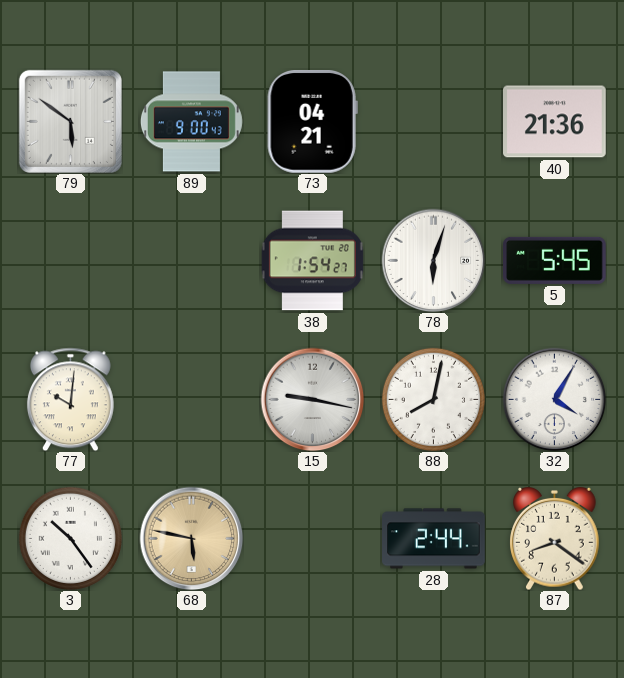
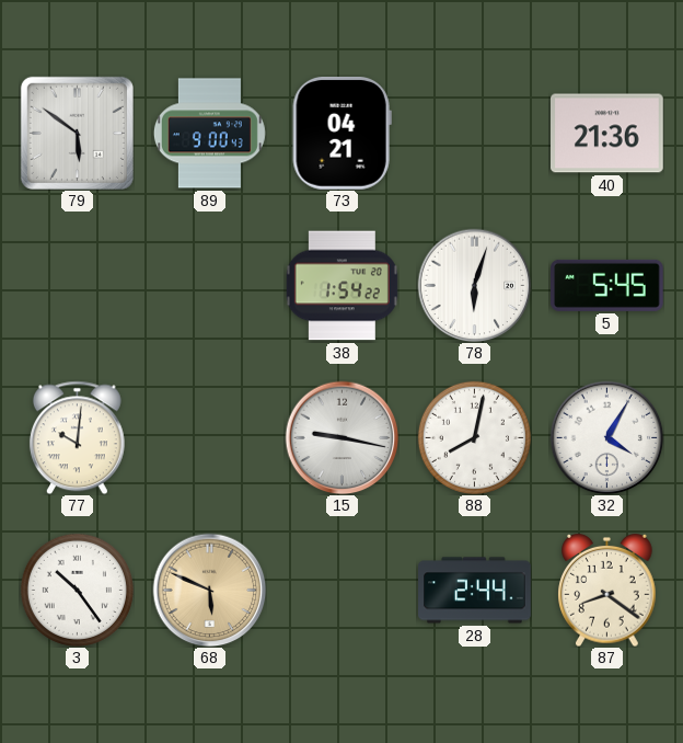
38: 1:54:27 -> 1:54:22
68: 5:47 -> 5:49
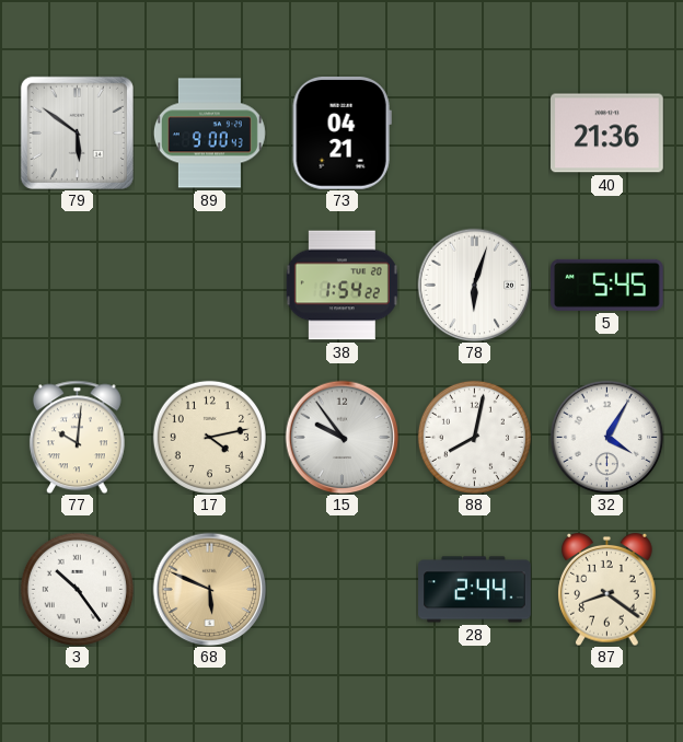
17: none -> 4:13
15: 9:17 -> 9:54
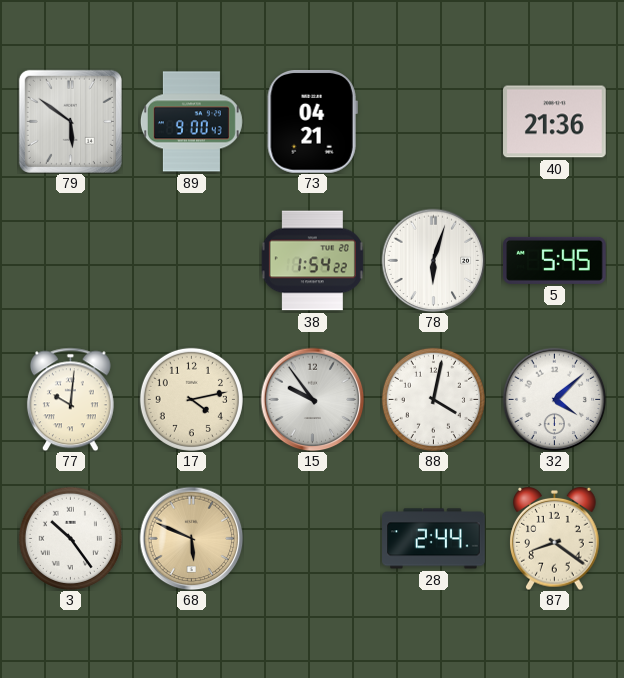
88: 8:02 -> 4:02
32: 4:05 -> 4:08
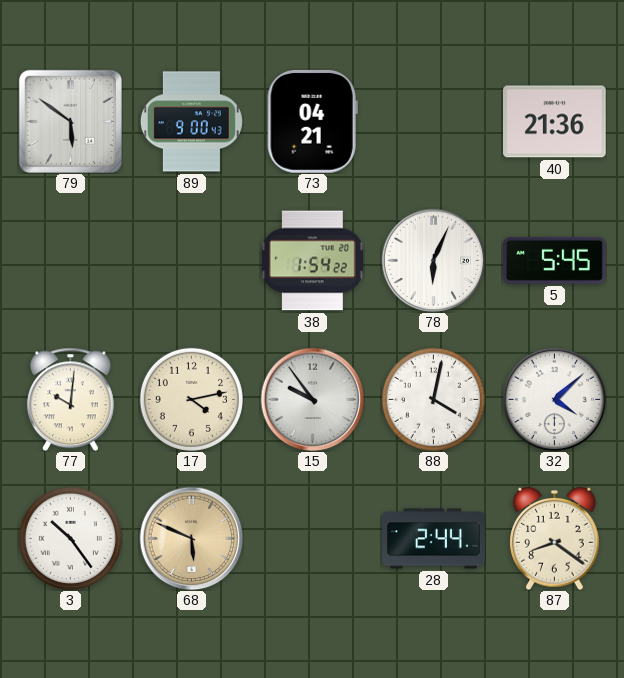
78: 6:03 -> 6:04
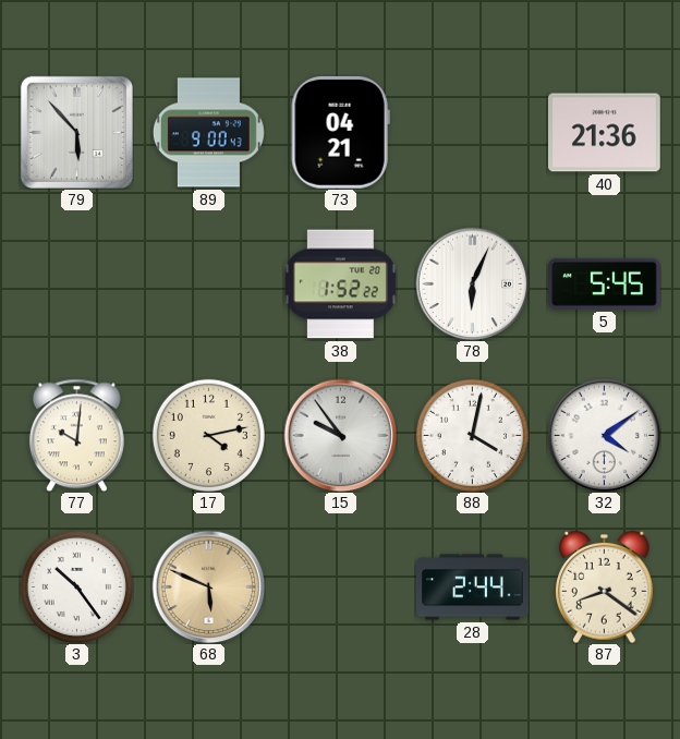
79: 5:51 -> 5:53
38: 1:54 -> 1:52
32: 4:08 -> 4:09
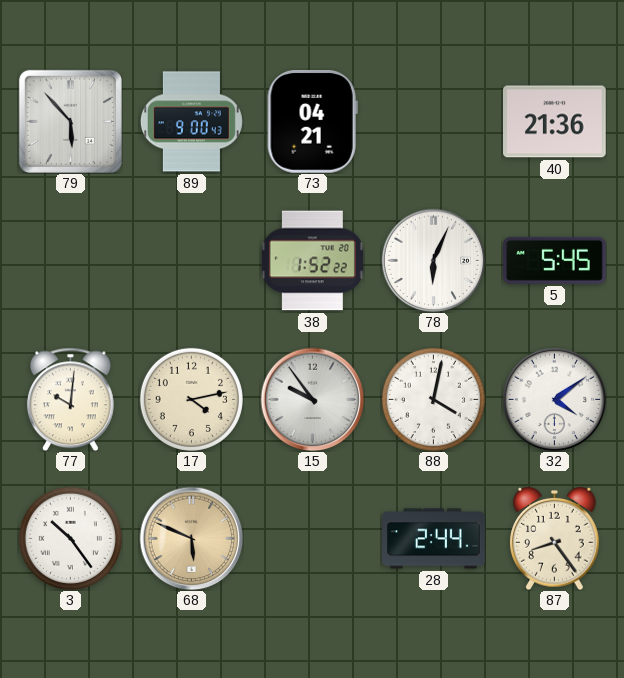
87: 8:21 -> 8:24
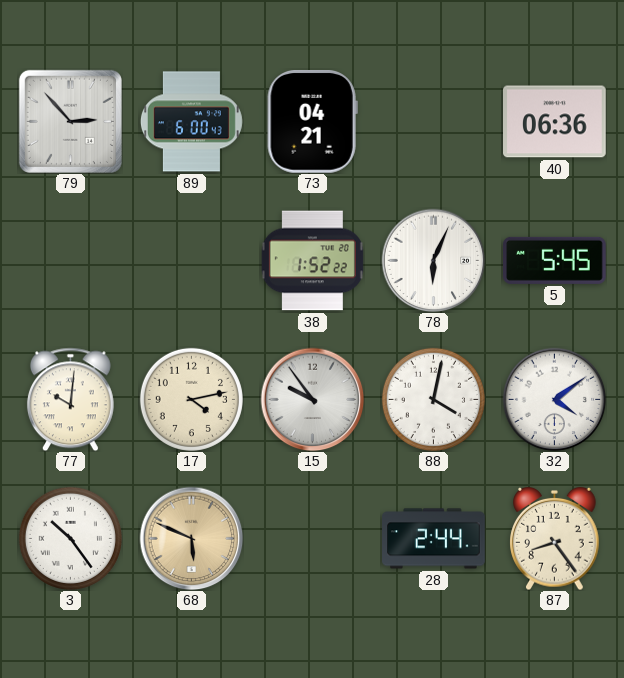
79: 5:53 -> 2:53
89: 9:00 -> 6:00
40: 21:36 -> 06:36
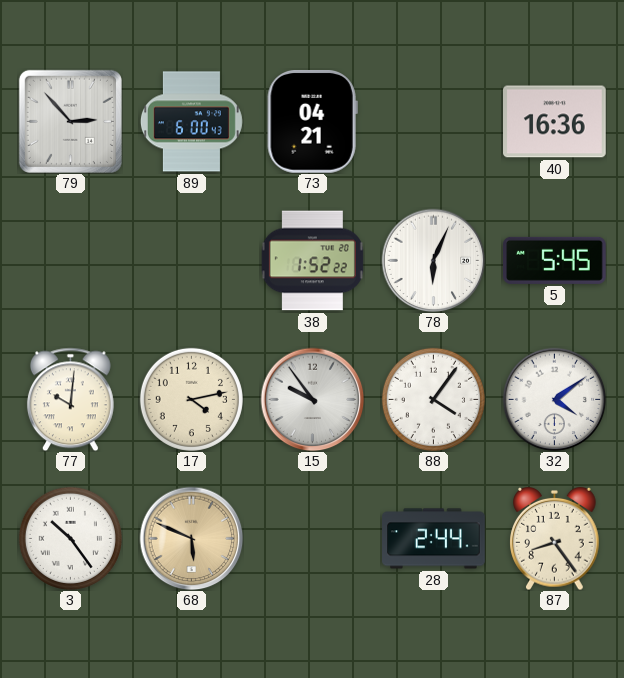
40: 06:36 -> 16:36
88: 4:02 -> 4:06
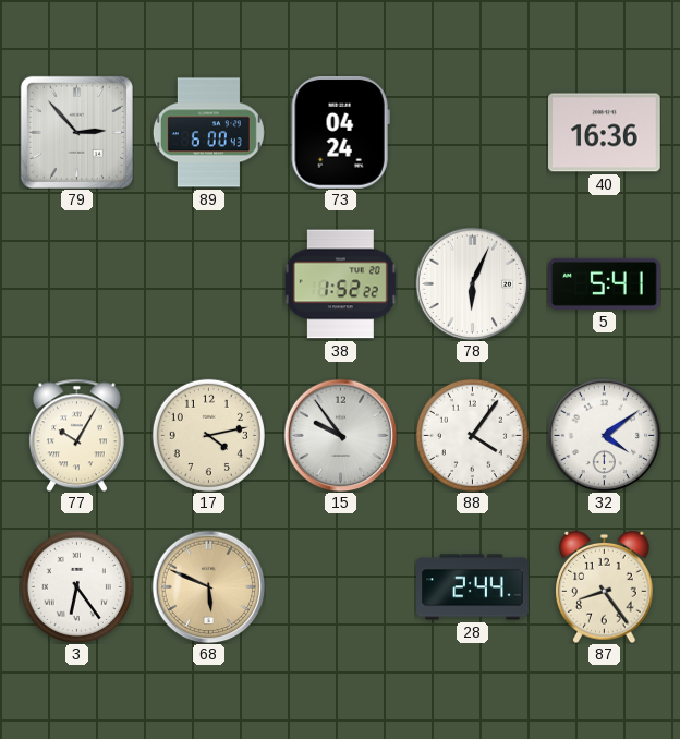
73: 04:21 -> 04:24
5: 5:45 -> 5:41
77: 10:01 -> 10:05
3: 10:24 -> 6:24
